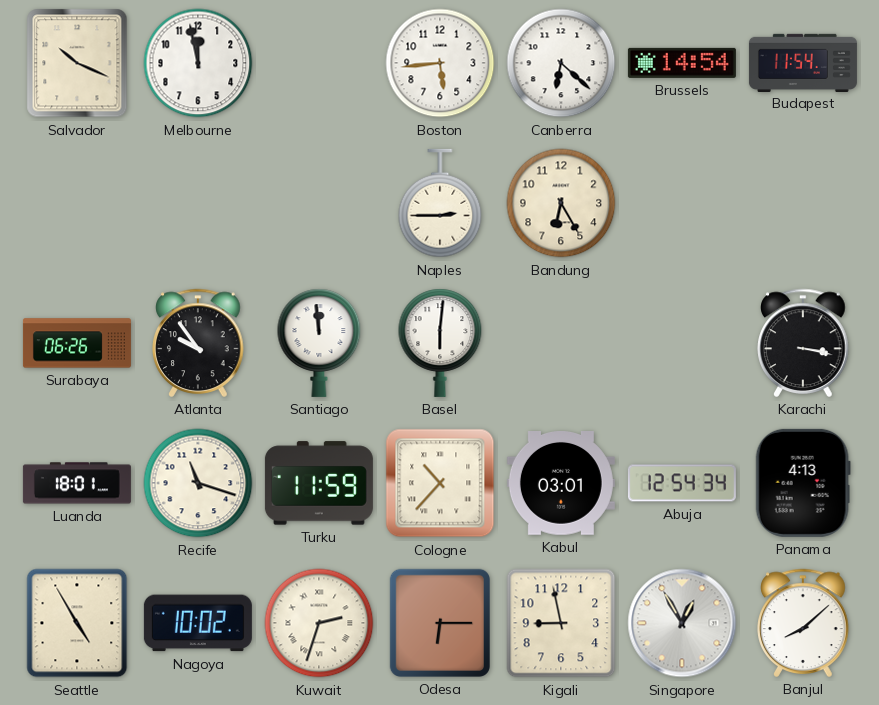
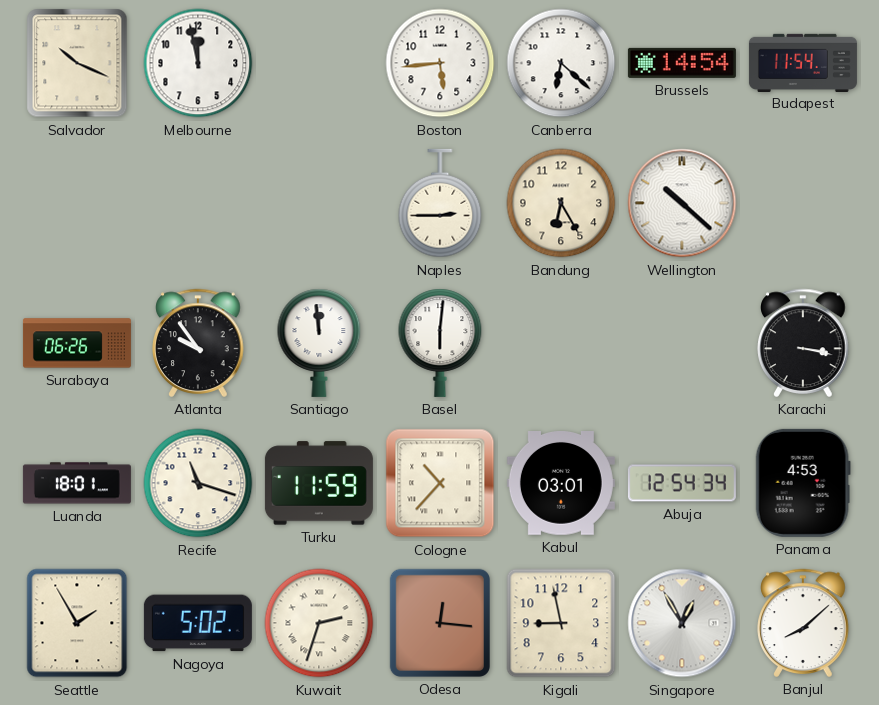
Wellington: none -> 10:22
Panama: 4:13 -> 4:53
Seattle: 4:55 -> 1:55
Nagoya: 10:02 -> 5:02
Odesa: 6:15 -> 12:16
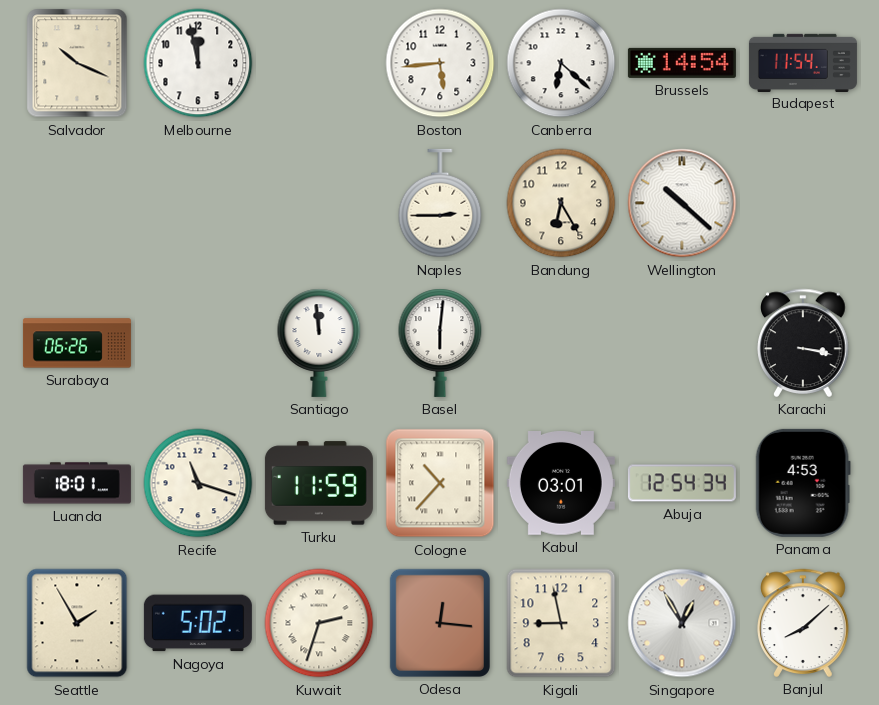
Atlanta: 9:54 -> none
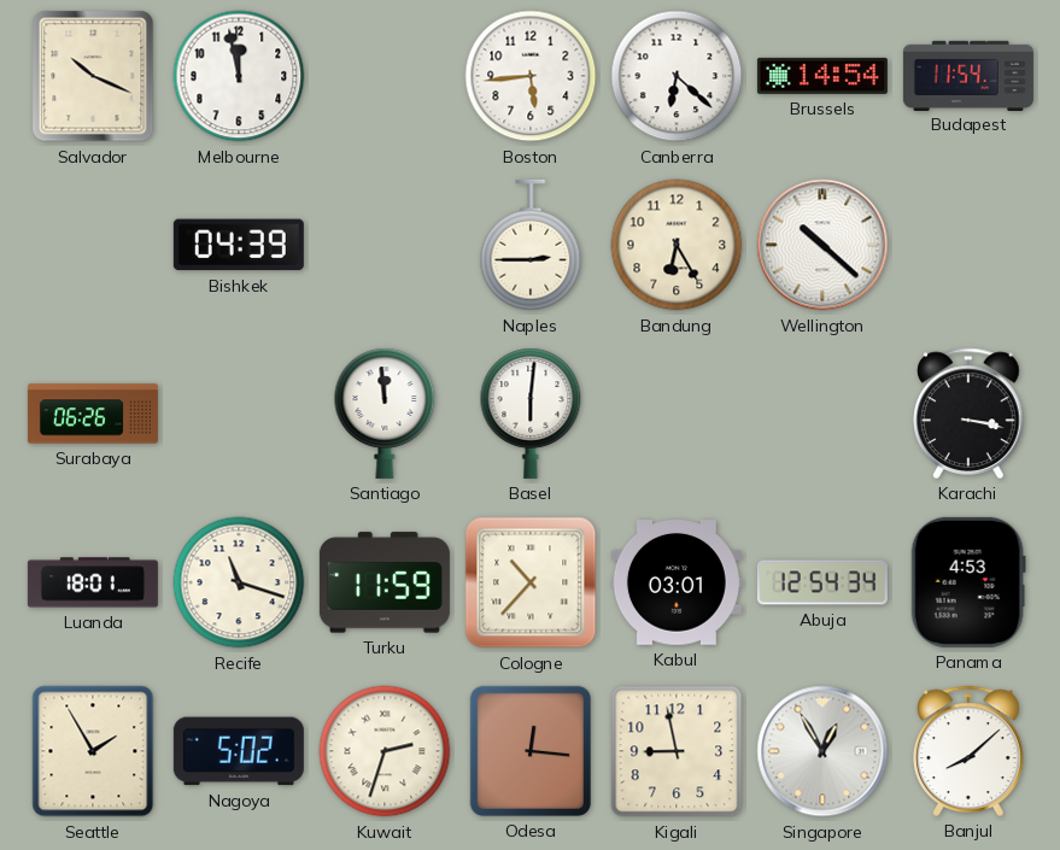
Bishkek: none -> 04:39
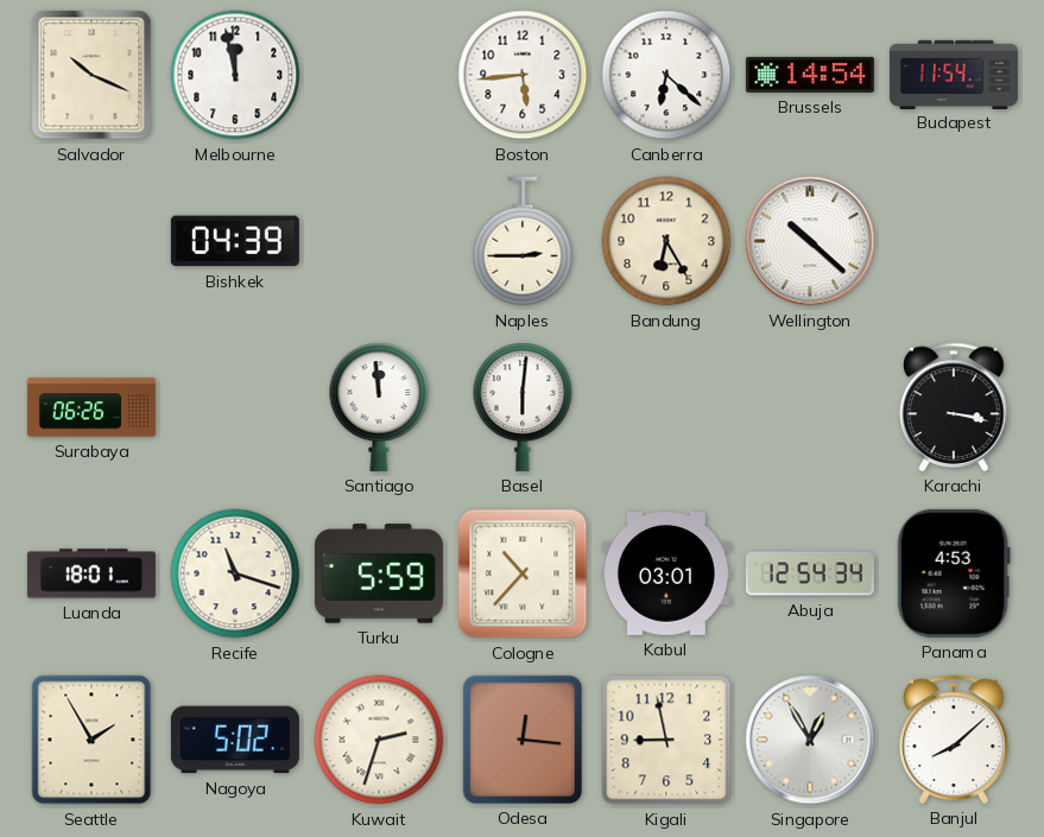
Turku: 11:59 -> 5:59
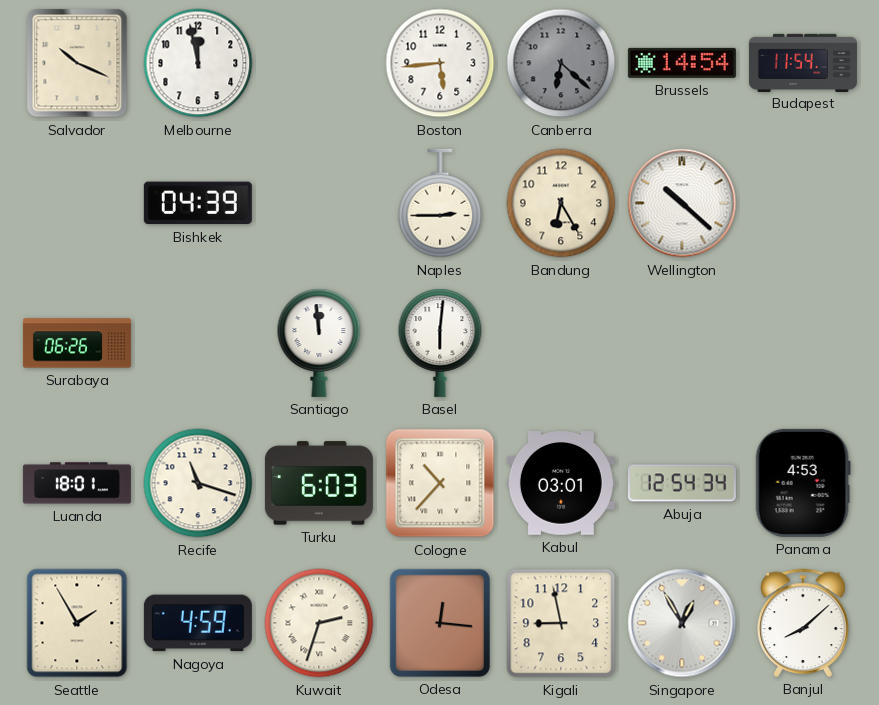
Canberra dial: white -> grey
Karachi: 3:17 -> none
Turku: 5:59 -> 6:03
Nagoya: 5:02 -> 4:59
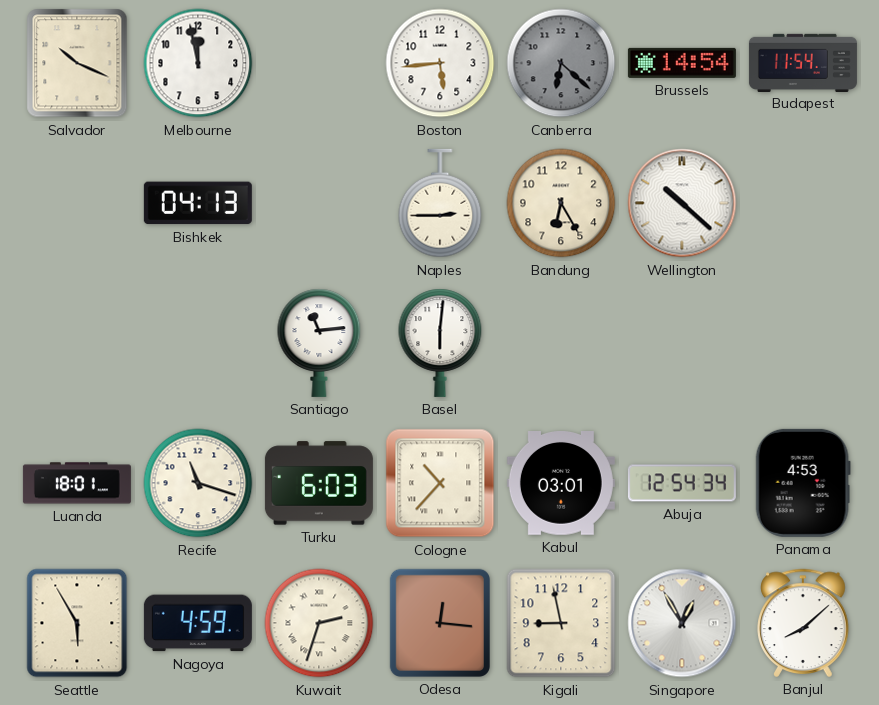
Bishkek: 04:39 -> 04:13
Surabaya: 06:26 -> none
Santiago: 11:59 -> 11:14
Seattle: 1:55 -> 5:55
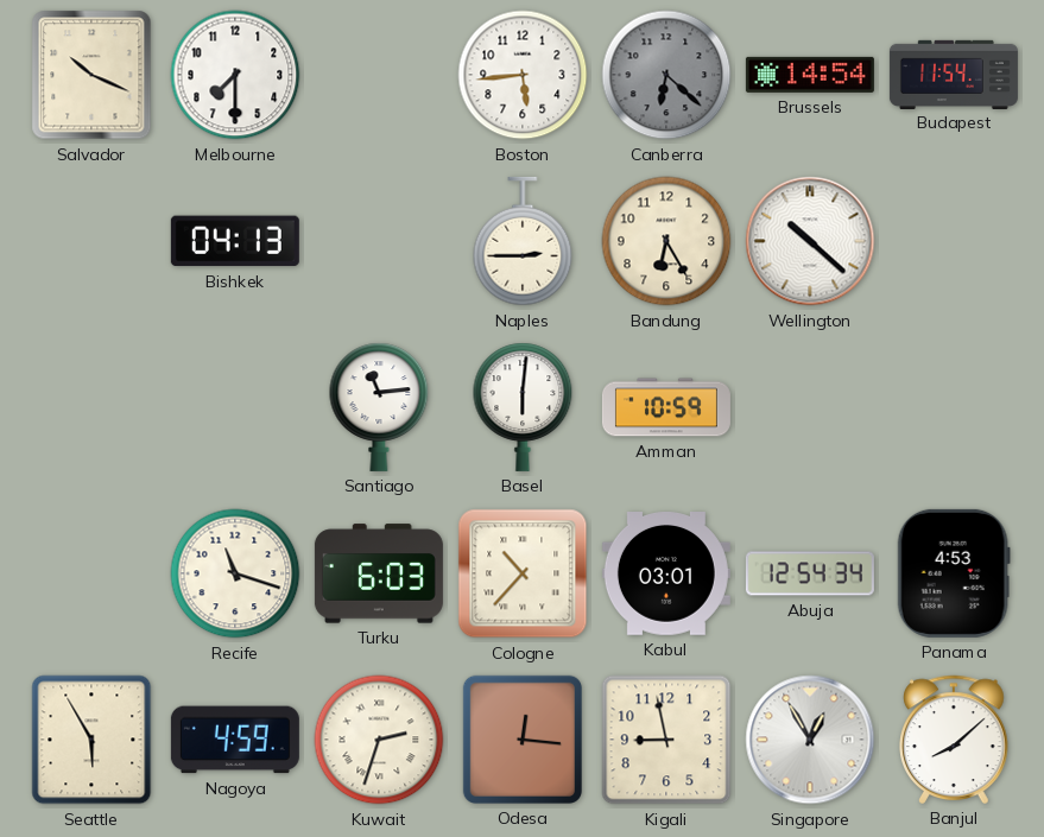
Melbourne: 11:58 -> 7:30
Amman: none -> 10:59
Luanda: 18:01 -> none
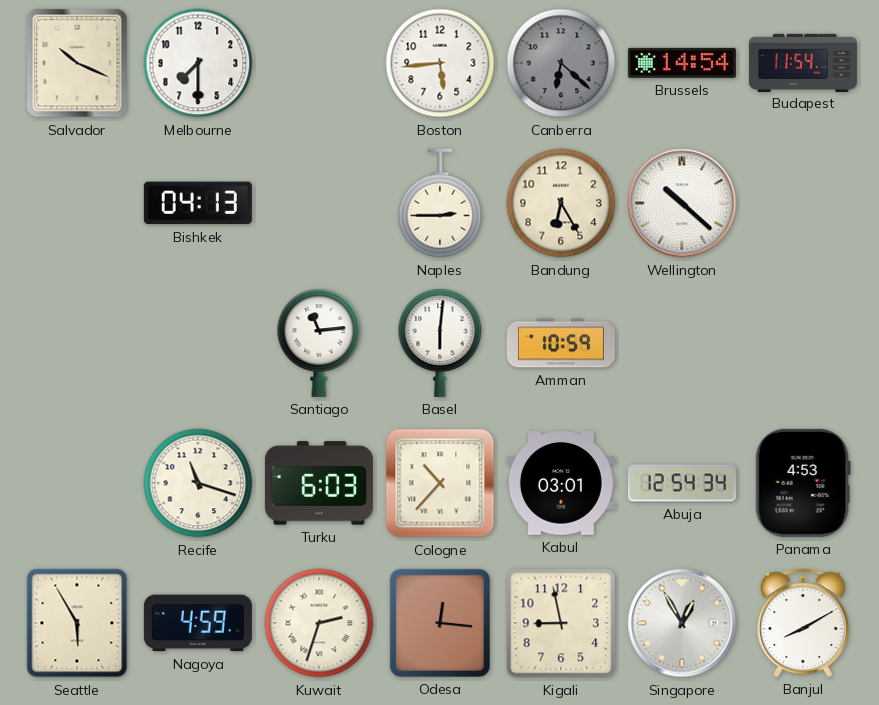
Banjul: 8:08 -> 8:10
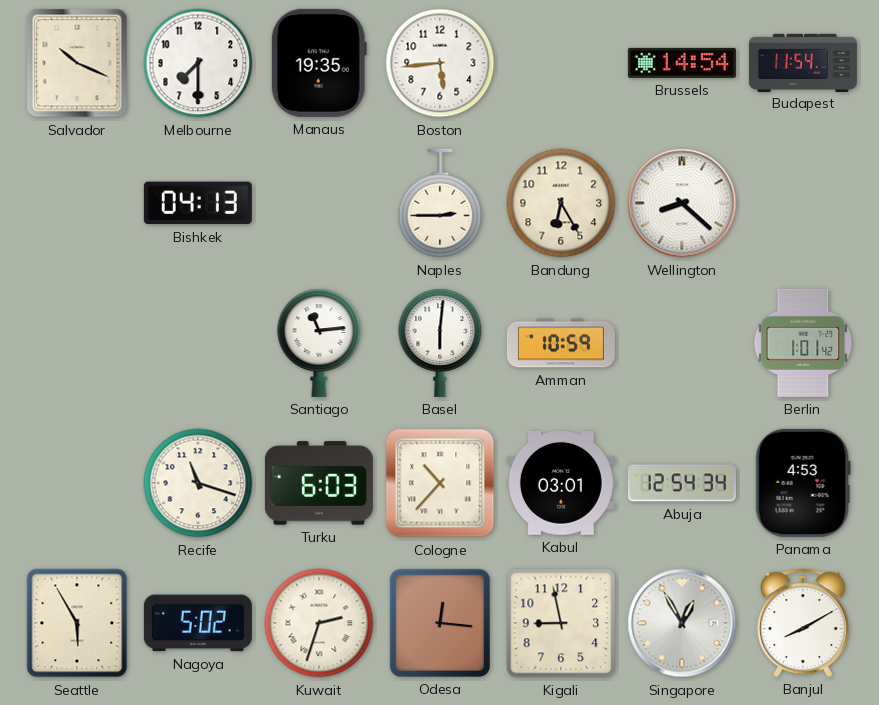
Manaus: none -> 19:35
Canberra: 6:22 -> none
Wellington: 10:22 -> 8:22
Berlin: none -> 1:01
Nagoya: 4:59 -> 5:02
